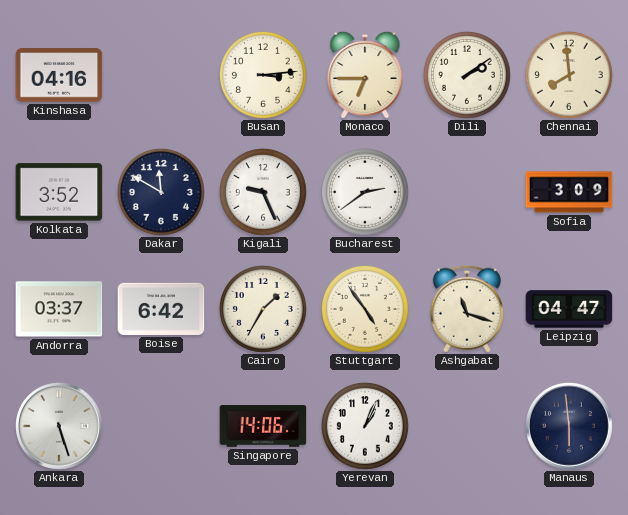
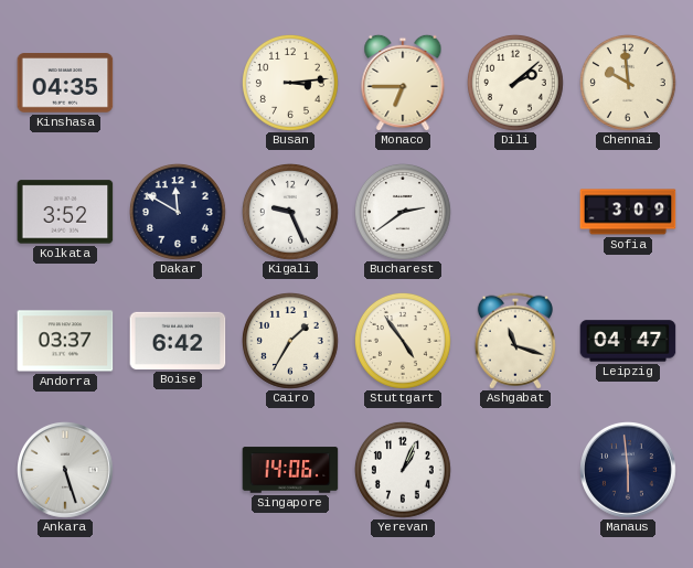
Kinshasa: 04:16 -> 04:35
Dili: 2:09 -> 2:08
Chennai: 7:59 -> 9:59
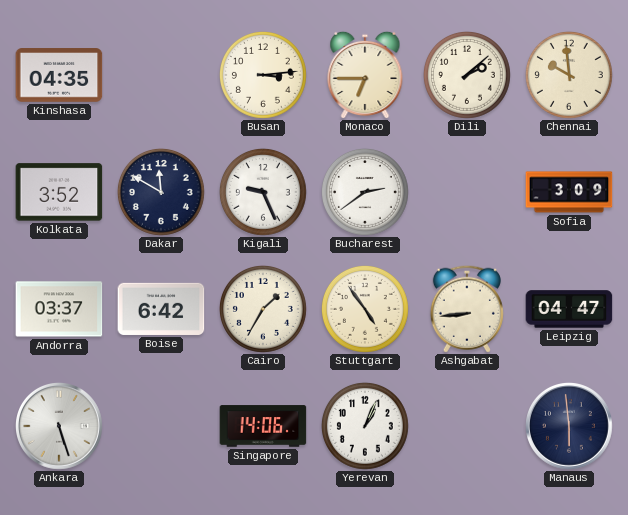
Ashgabat: 11:18 -> 8:44
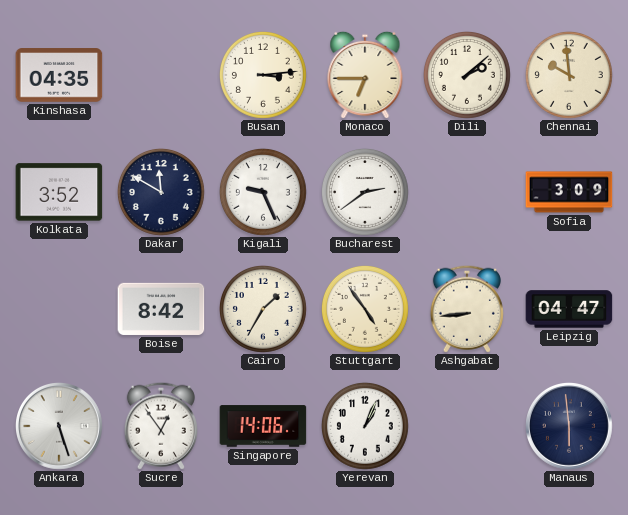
Andorra: 03:37 -> none
Boise: 6:42 -> 8:42
Sucre: none -> 12:54
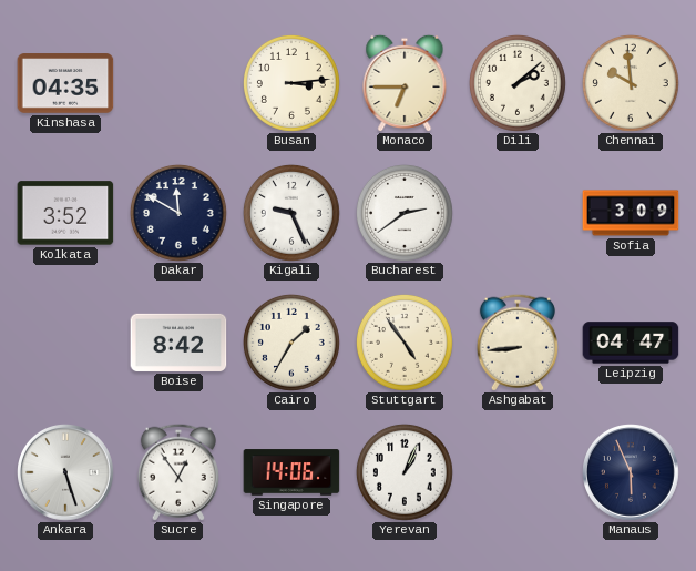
Manaus: 5:59 -> 5:56
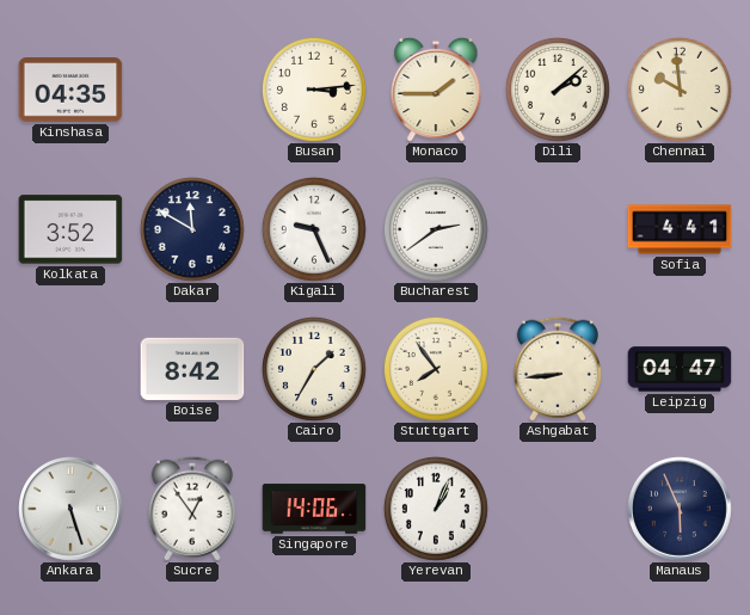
Monaco: 6:45 -> 1:45
Sofia: 3:09 -> 4:41
Stuttgart: 4:54 -> 7:54
